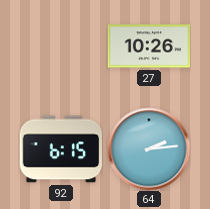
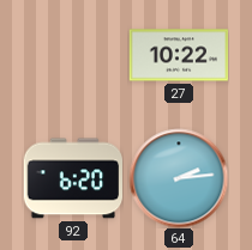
27: 10:26 -> 10:22
92: 6:15 -> 6:20
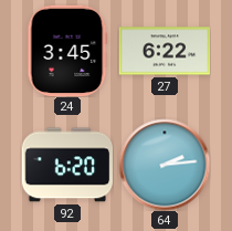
24: none -> 3:45
27: 10:22 -> 6:22
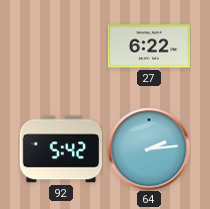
24: 3:45 -> none
92: 6:20 -> 5:42
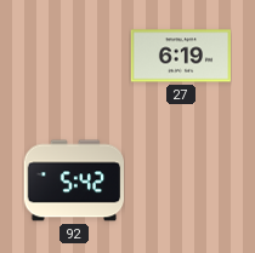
27: 6:22 -> 6:19
64: 2:14 -> none
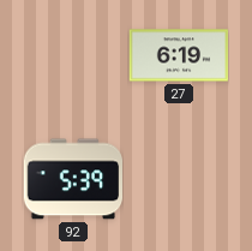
92: 5:42 -> 5:39
